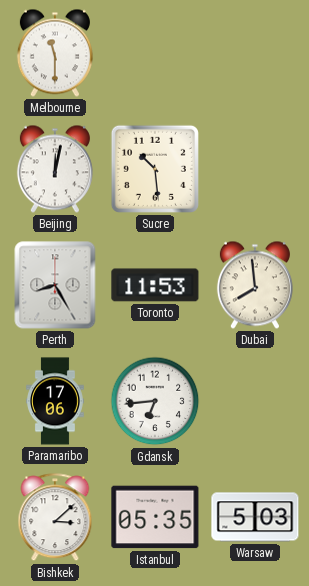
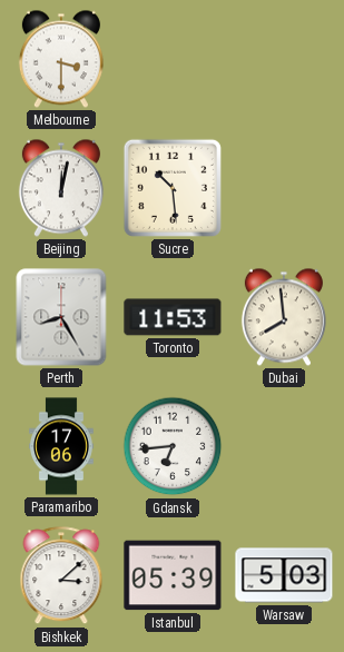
Melbourne: 11:30 -> 3:30
Istanbul: 05:35 -> 05:39
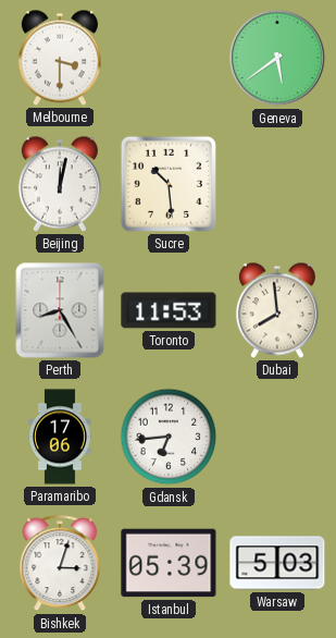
Geneva: none -> 5:39
Bishkek: 3:08 -> 3:03
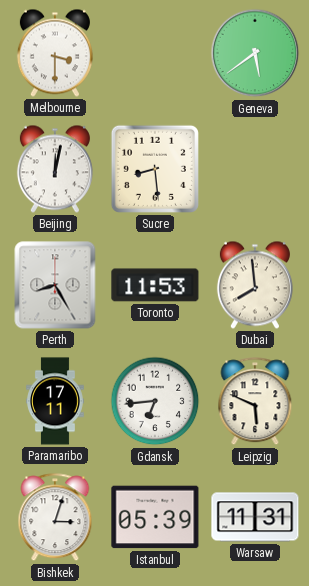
Sucre: 10:29 -> 8:29
Paramaribo: 17:06 -> 17:11
Leipzig: none -> 5:49
Warsaw: 5:03 -> 11:31
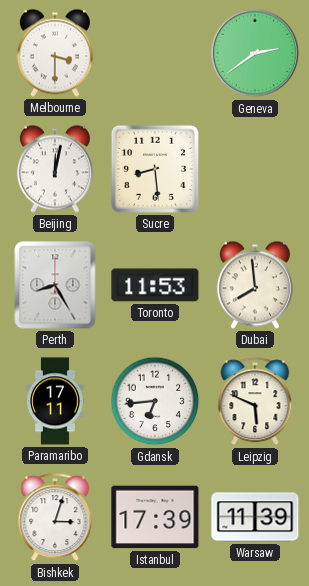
Geneva: 5:39 -> 2:39
Istanbul: 05:39 -> 17:39
Warsaw: 11:31 -> 11:39
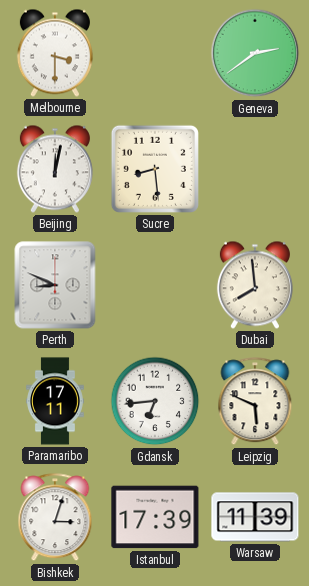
Perth: 8:25 -> 8:49
Toronto: 11:53 -> none
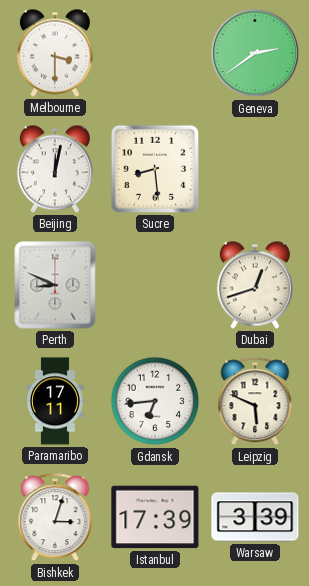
Dubai: 7:59 -> 12:42
Warsaw: 11:39 -> 3:39
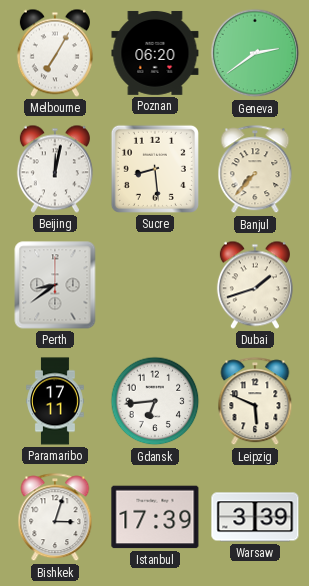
Melbourne: 3:30 -> 7:05
Poznan: none -> 06:20
Banjul: none -> 7:37
Perth: 8:49 -> 8:39
Dubai: 12:42 -> 1:42
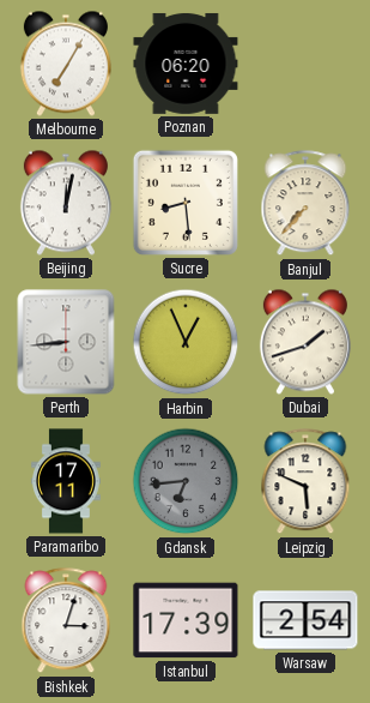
Geneva: 2:39 -> none
Perth: 8:39 -> 8:44
Harbin: none -> 12:56
Gdansk dial: white -> grey
Warsaw: 3:39 -> 2:54
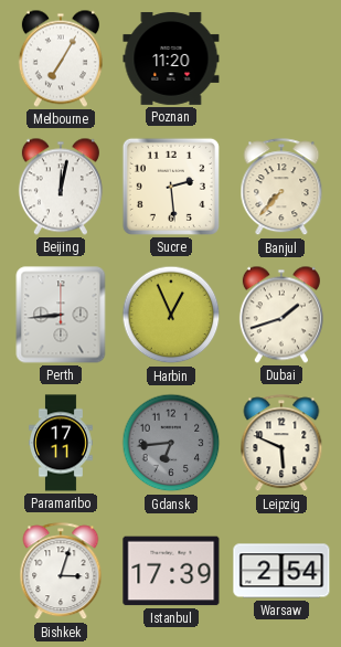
Poznan: 06:20 -> 11:20
Sucre: 8:29 -> 2:29
